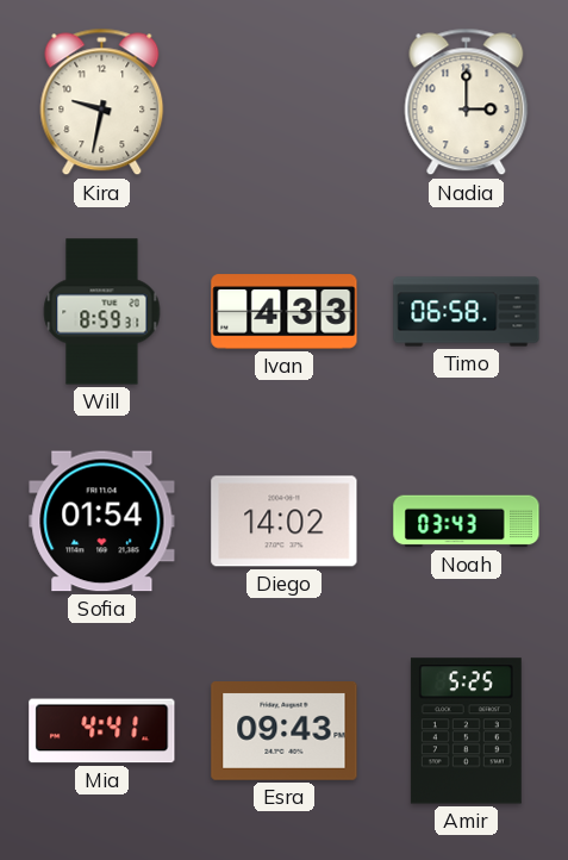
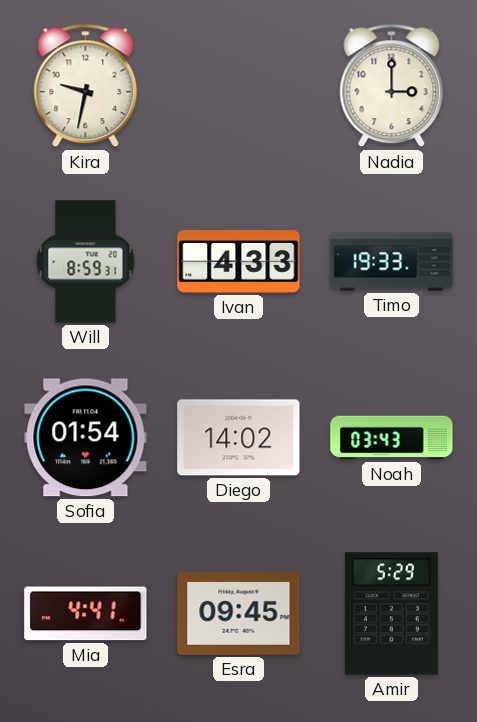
Timo: 06:58 -> 19:33
Esra: 09:43 -> 09:45
Amir: 5:25 -> 5:29
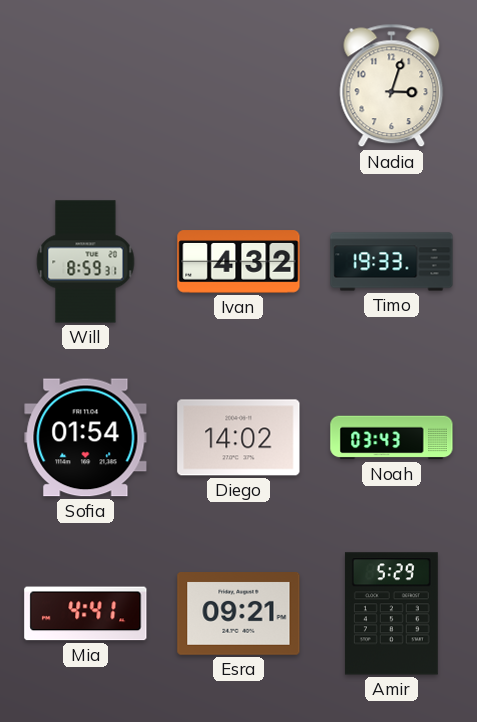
Kira: 9:32 -> none
Nadia: 3:00 -> 3:03
Ivan: 4:33 -> 4:32
Esra: 09:45 -> 09:21
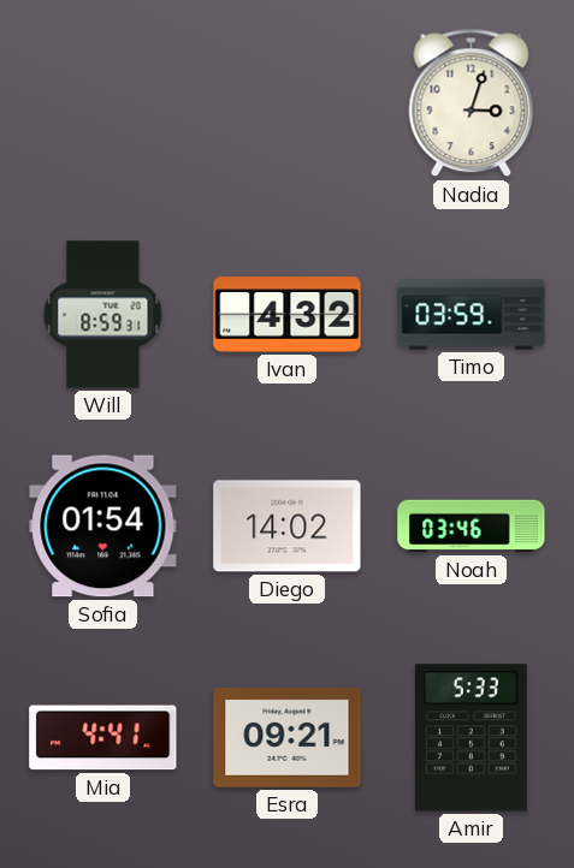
Timo: 19:33 -> 03:59
Noah: 03:43 -> 03:46
Amir: 5:29 -> 5:33
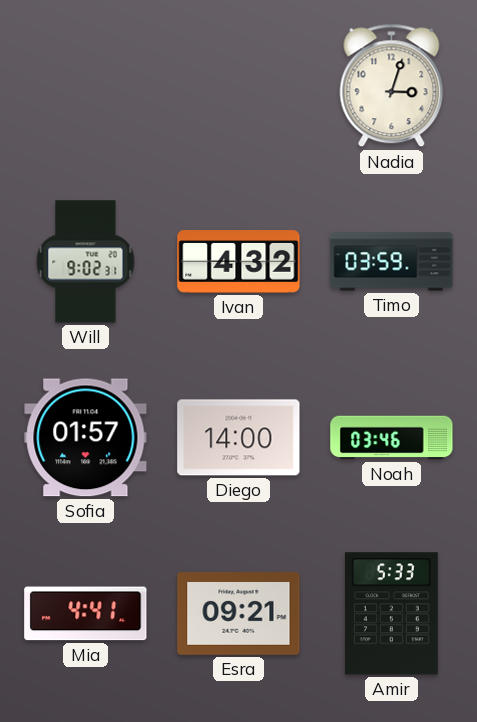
Will: 8:59 -> 9:02
Sofia: 01:54 -> 01:57
Diego: 14:02 -> 14:00
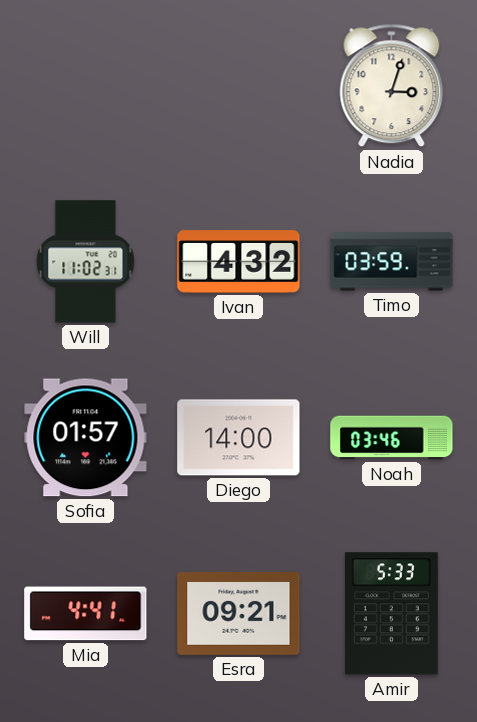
Will: 9:02 -> 11:02
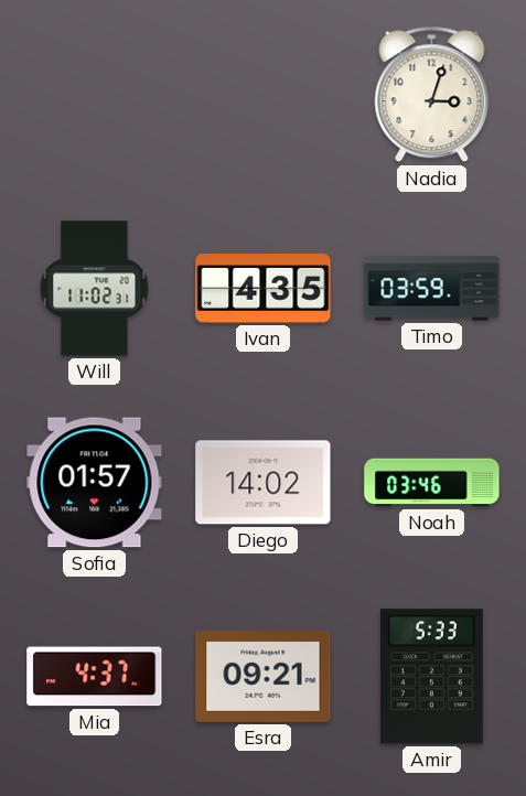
Ivan: 4:32 -> 4:35
Diego: 14:00 -> 14:02
Mia: 4:41 -> 4:37
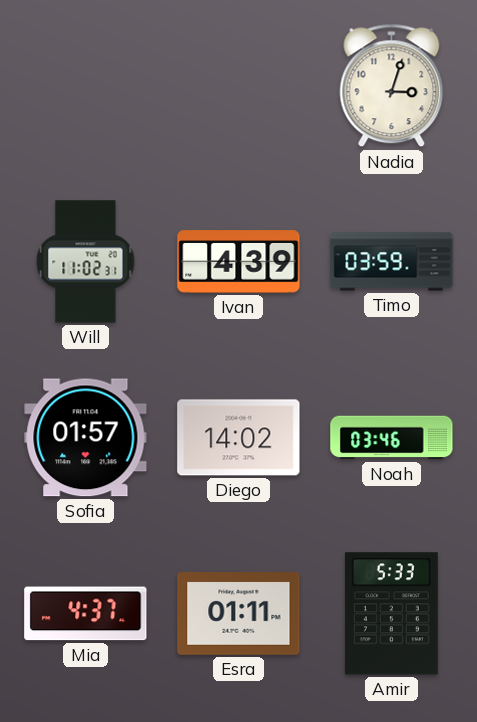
Ivan: 4:35 -> 4:39
Esra: 09:21 -> 01:11
